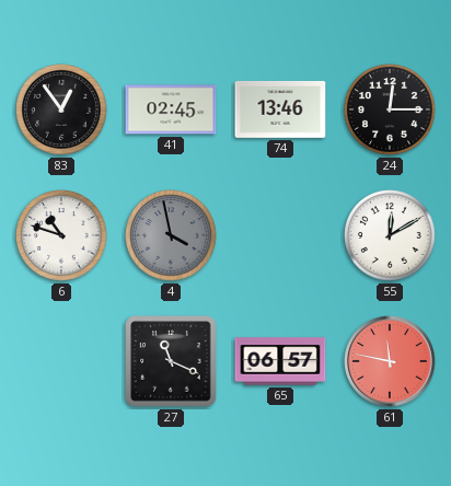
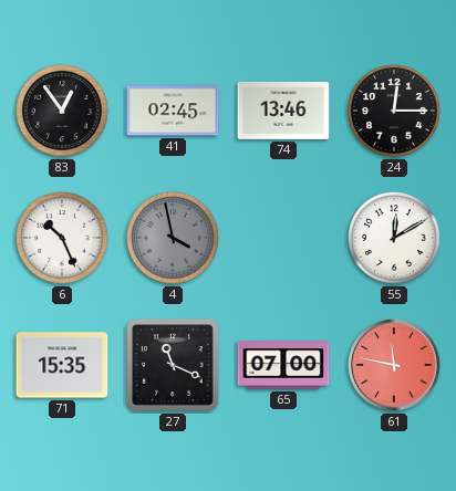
6: 10:48 -> 10:26
71: none -> 15:35
65: 06:57 -> 07:00
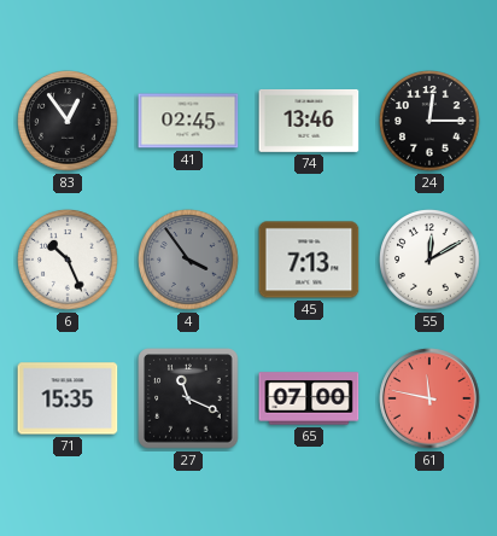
4: 3:58 -> 3:54
45: none -> 7:13
